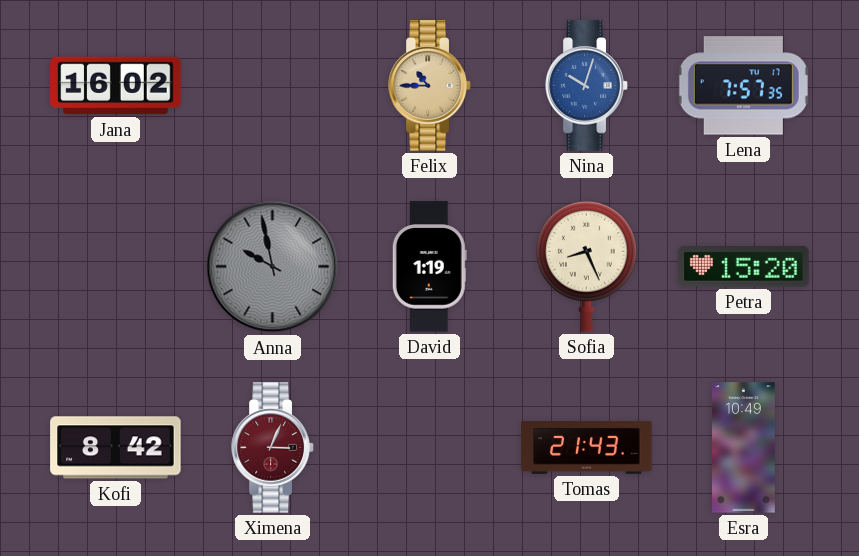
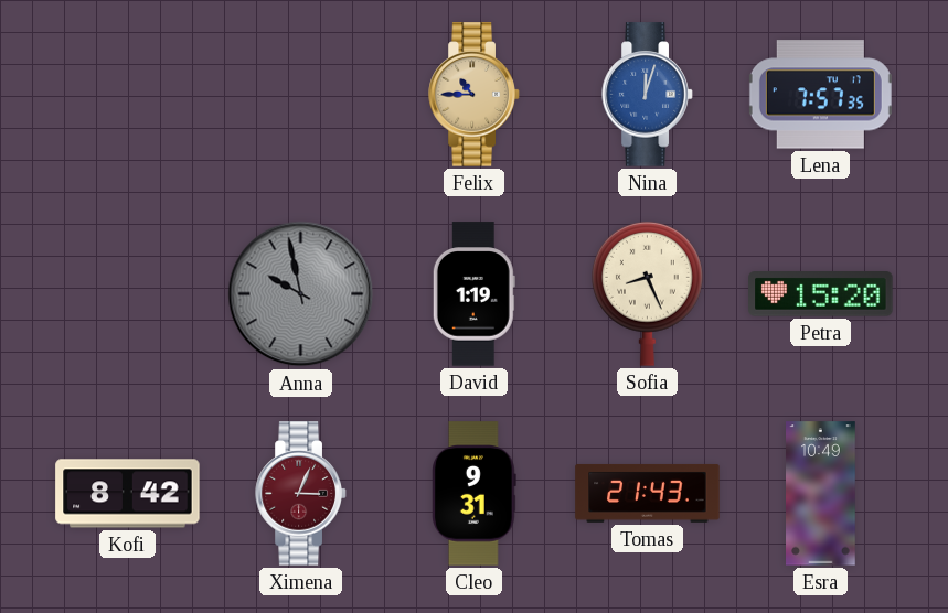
Jana: 16:02 -> none
Nina: 10:03 -> 12:03
Cleo: none -> 9:31
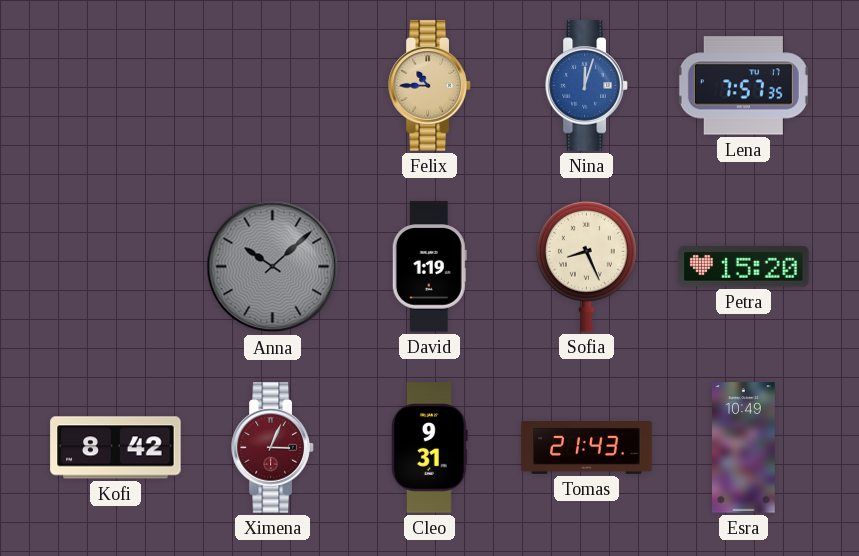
Anna: 9:58 -> 10:08
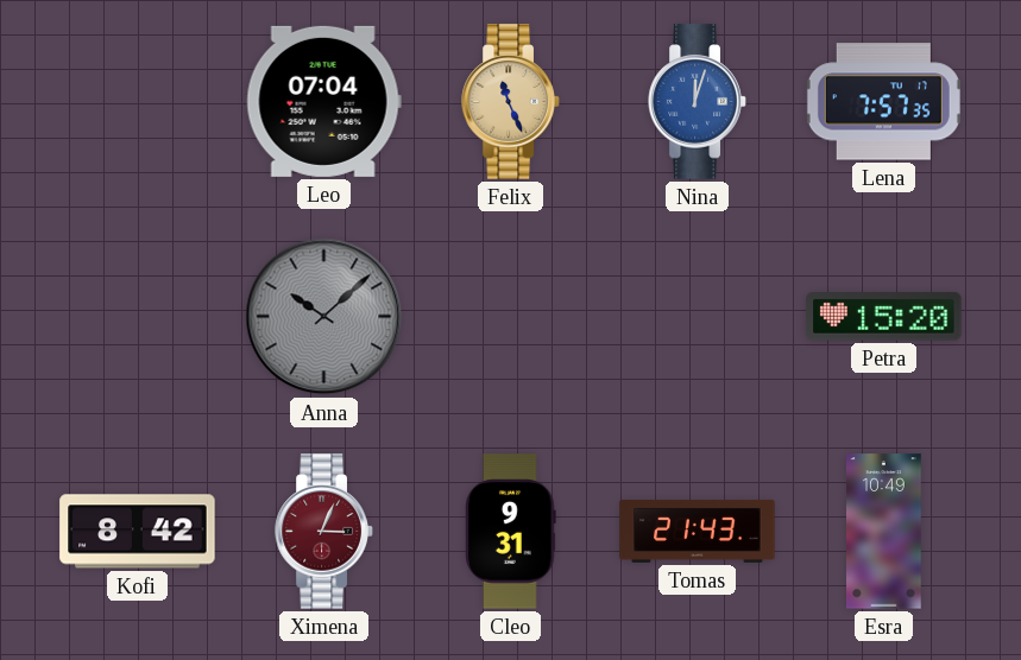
Leo: none -> 07:04
Felix: 10:45 -> 11:26
David: 1:19 -> none
Sofia: 8:26 -> none
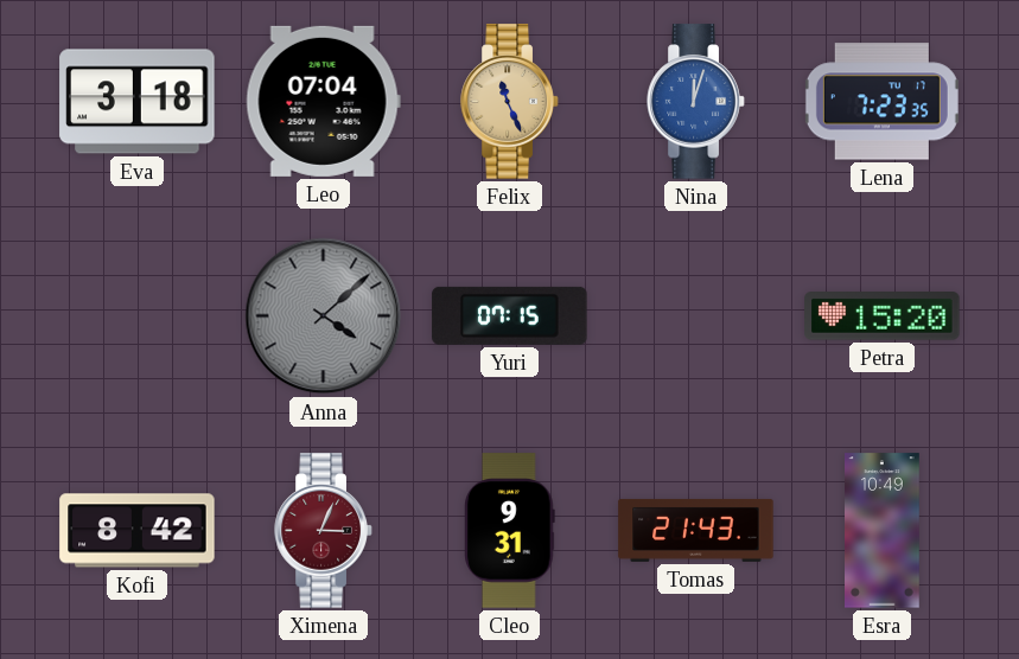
Eva: none -> 3:18
Lena: 7:57 -> 7:23
Anna: 10:08 -> 4:08
Yuri: none -> 07:15
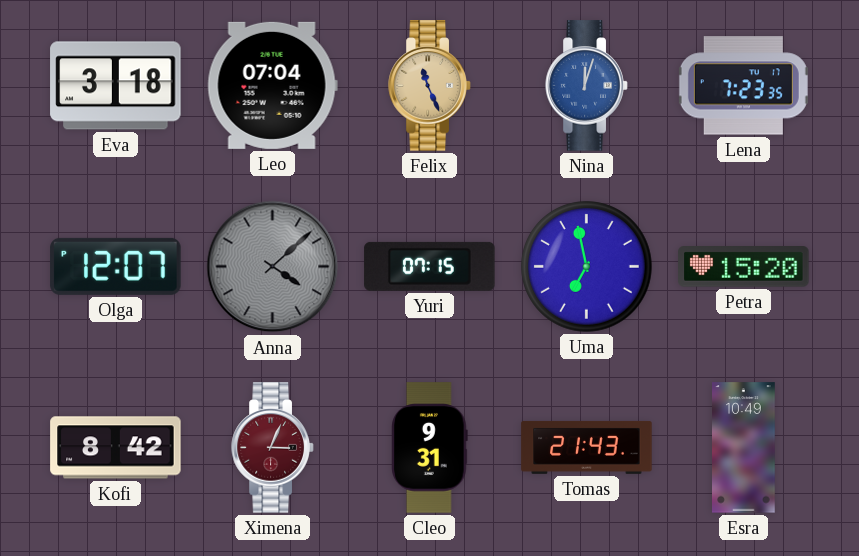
Olga: none -> 12:07
Uma: none -> 6:58
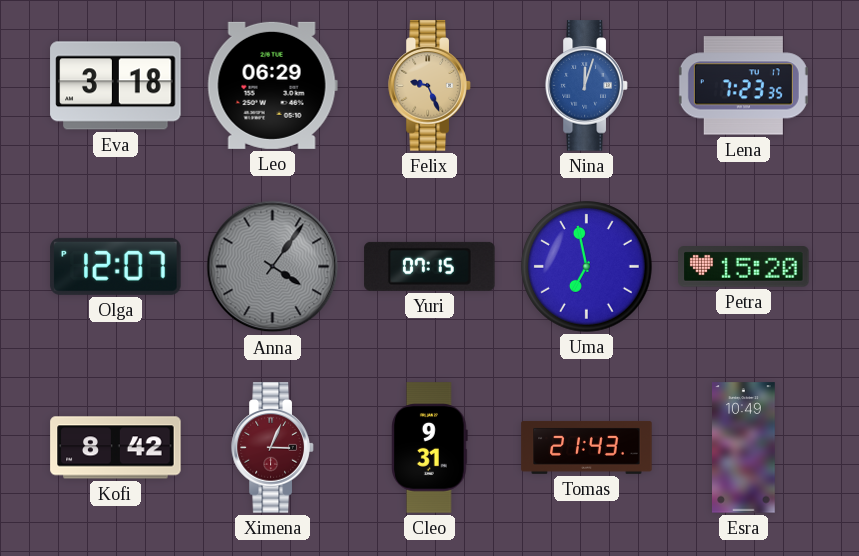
Leo: 07:04 -> 06:29
Felix: 11:26 -> 9:26
Anna: 4:08 -> 4:06
